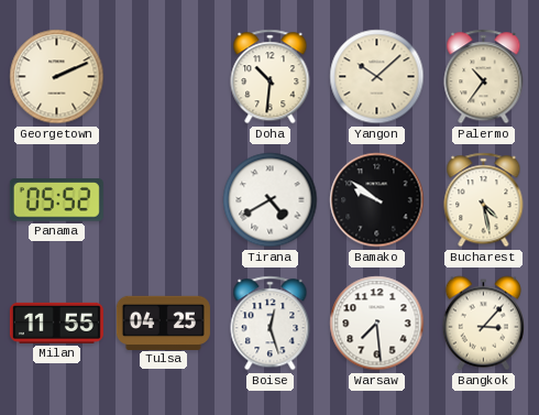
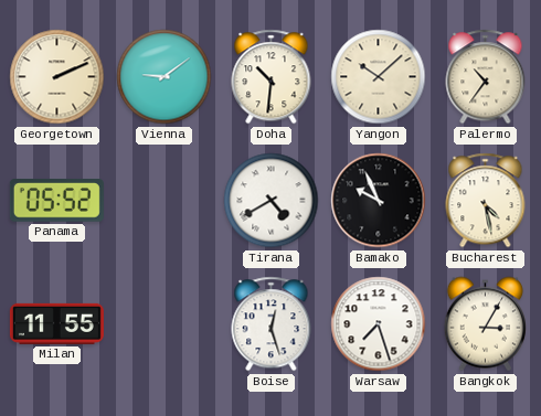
Vienna: none -> 9:09
Bamako: 9:51 -> 9:56
Tulsa: 04:25 -> none
Warsaw: 7:29 -> 7:27
Bangkok: 3:07 -> 3:05
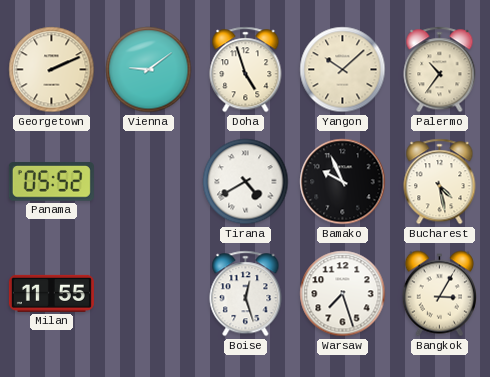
Doha: 10:31 -> 4:57
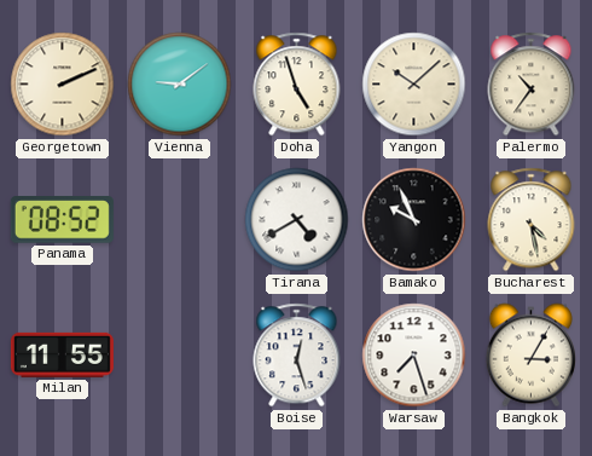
Panama: 05:52 -> 08:52
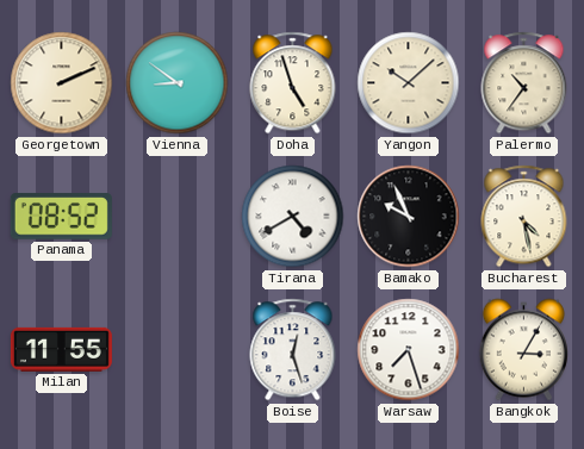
Vienna: 9:09 -> 8:51
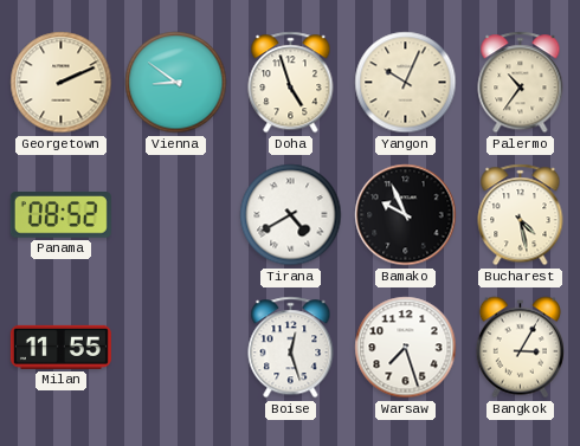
Yangon: 10:08 -> 10:04
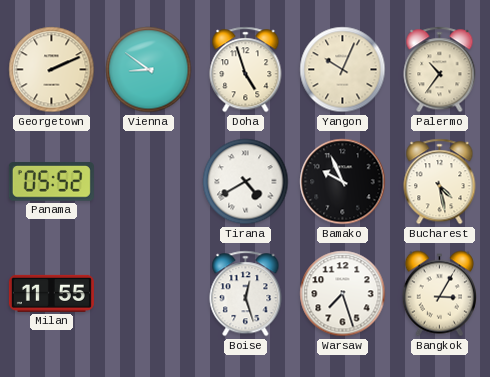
Panama: 08:52 -> 05:52
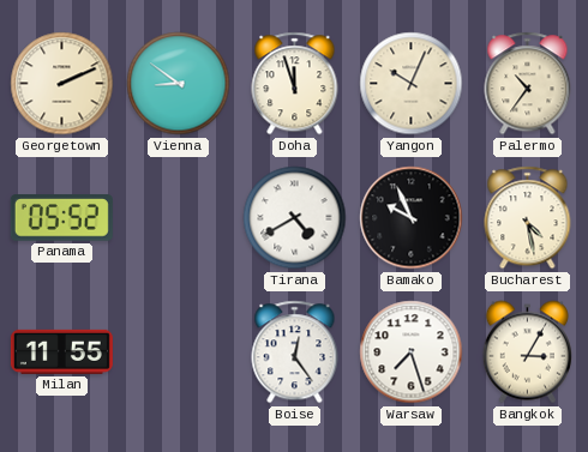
Doha: 4:57 -> 11:57
Boise: 12:27 -> 12:24
